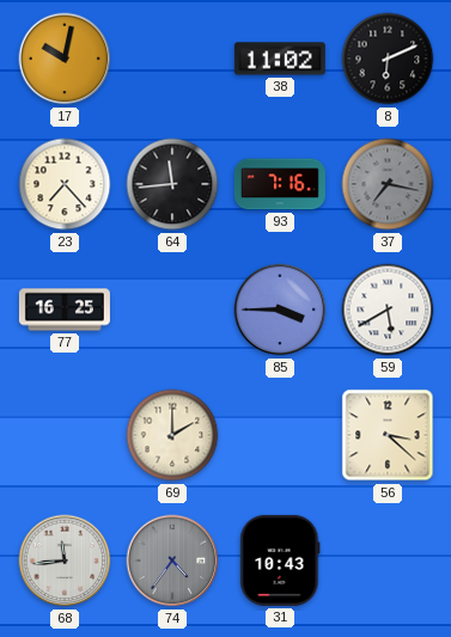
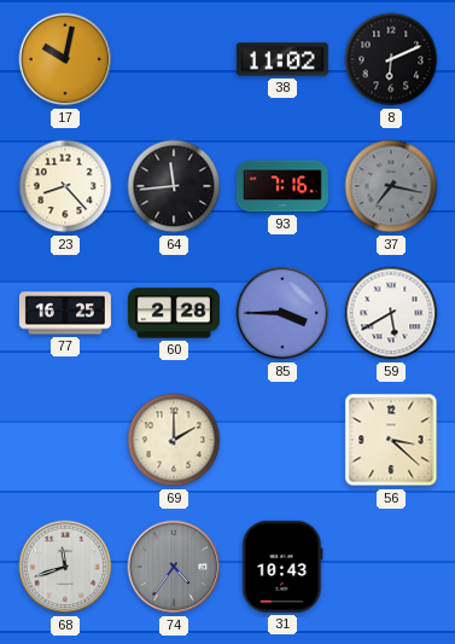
23: 7:23 -> 8:23
60: none -> 2:28
68: 11:44 -> 11:42
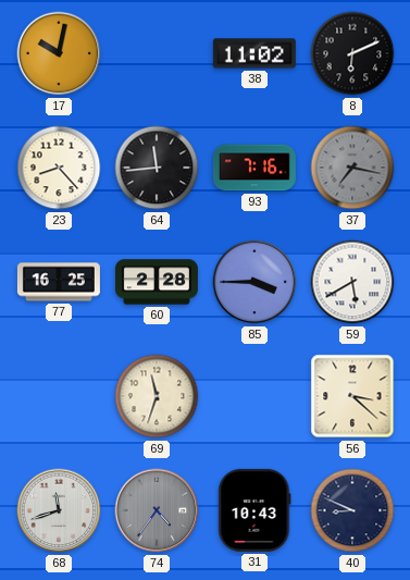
69: 2:00 -> 11:33
40: none -> 8:49
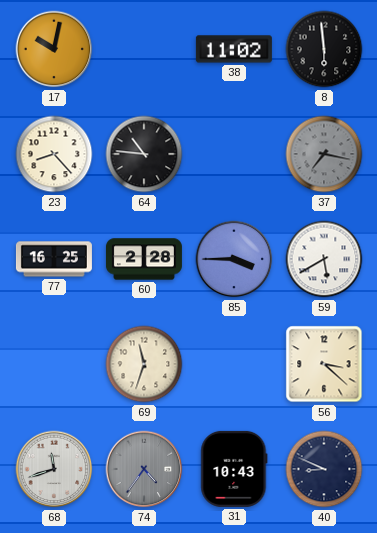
8: 6:11 -> 5:59
64: 11:44 -> 10:46
93: 7:16 -> none
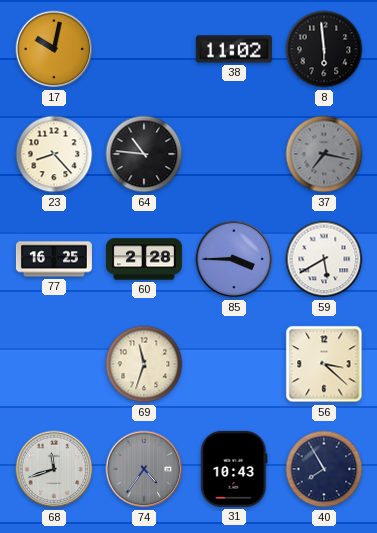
40: 8:49 -> 7:55
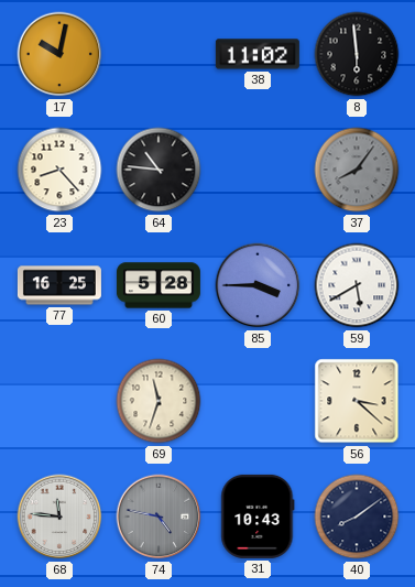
37: 7:17 -> 8:06
60: 2:28 -> 5:28
68: 11:42 -> 11:46
74: 4:36 -> 4:47
40: 7:55 -> 8:09
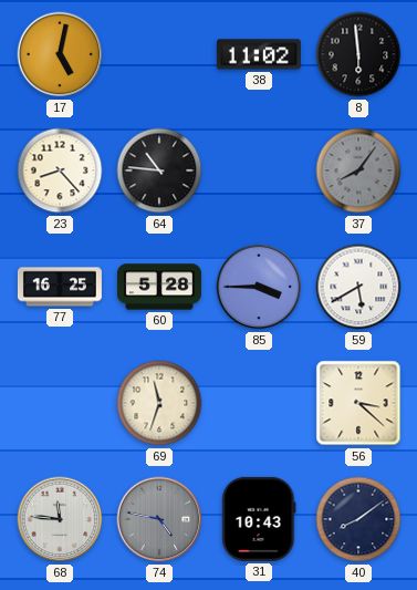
17: 10:02 -> 5:02
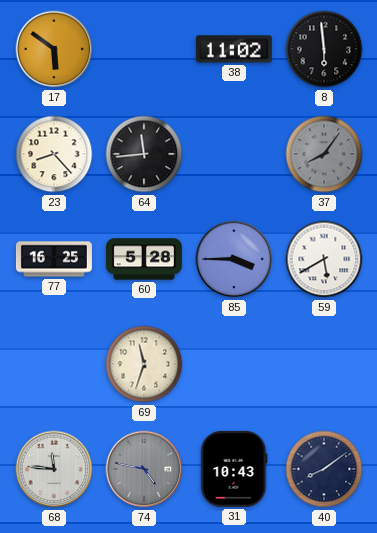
17: 5:02 -> 5:51
64: 10:46 -> 11:44
56: 3:22 -> none
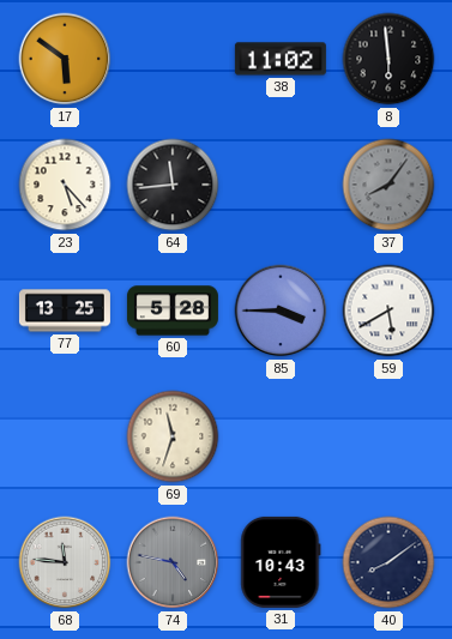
23: 8:23 -> 5:23
77: 16:25 -> 13:25
